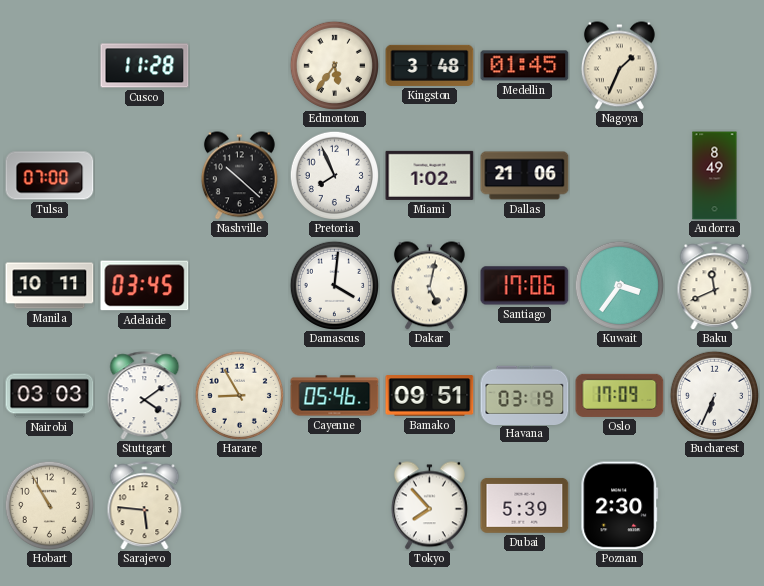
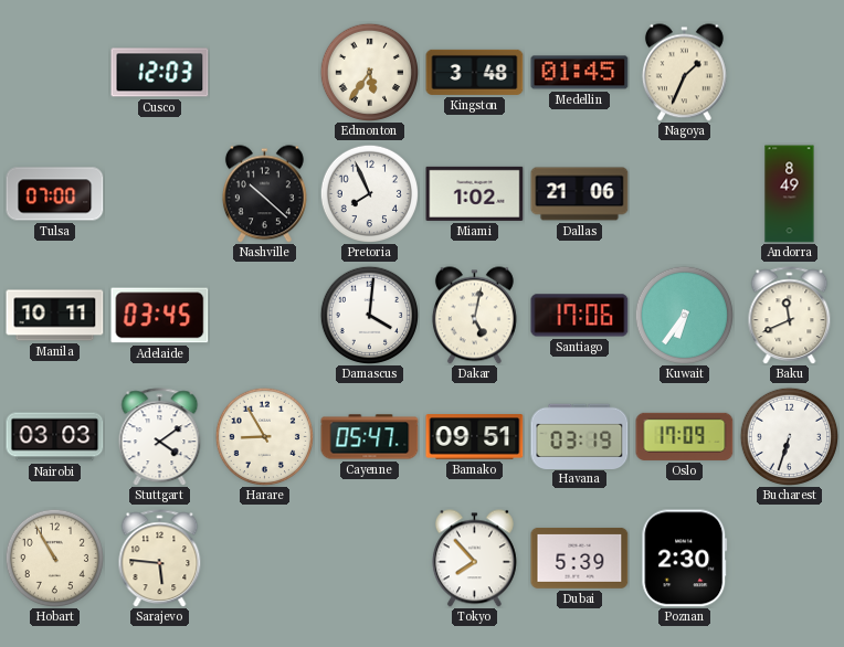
Cusco: 11:28 -> 12:03
Kuwait: 3:36 -> 6:36
Cayenne: 05:46 -> 05:47
Bucharest: 6:34 -> 6:33
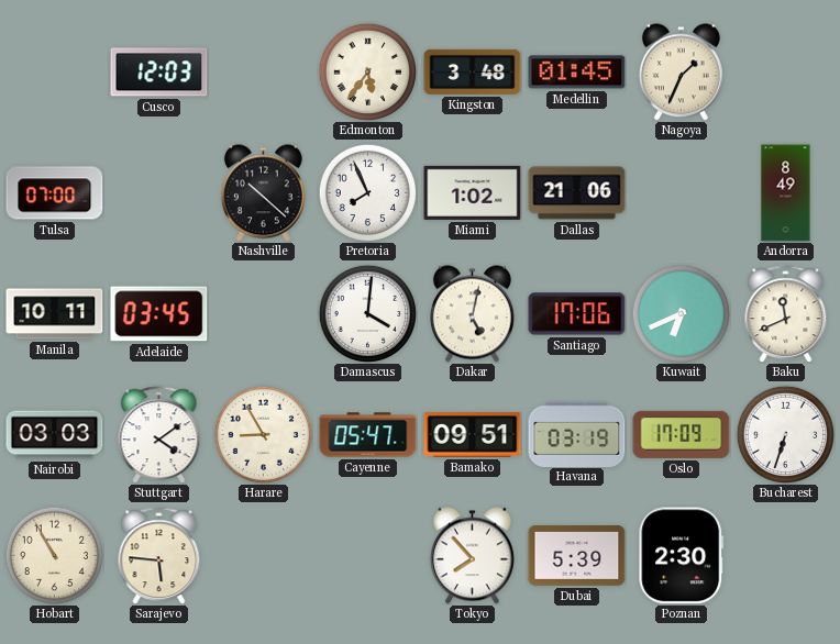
Kuwait: 6:36 -> 6:41
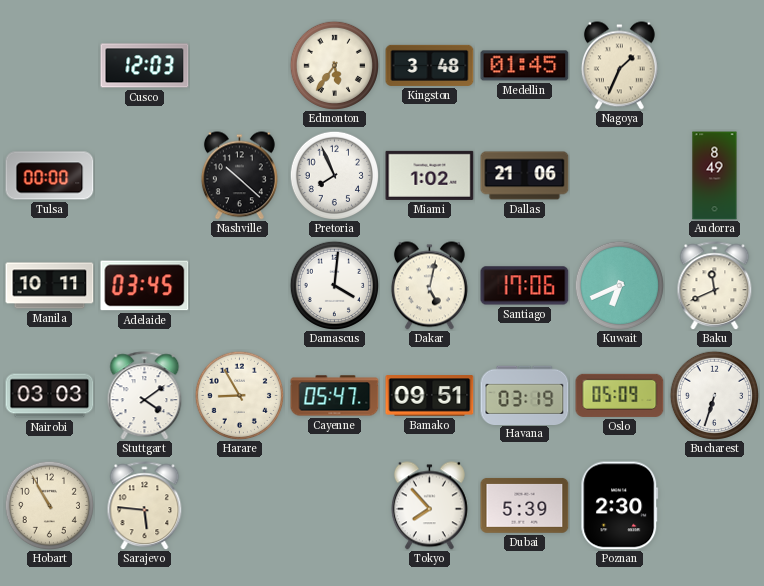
Tulsa: 07:00 -> 00:00
Oslo: 17:09 -> 05:09
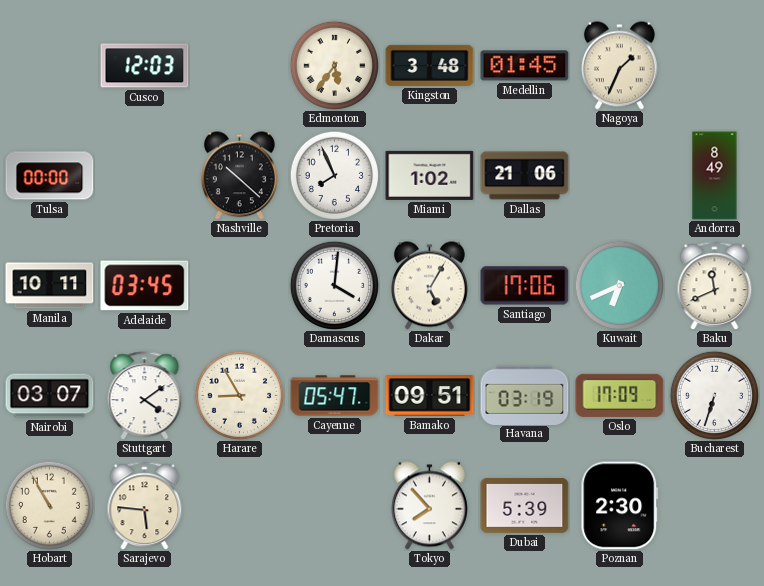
Dakar: 5:02 -> 5:05
Nairobi: 03:03 -> 03:07
Oslo: 05:09 -> 17:09
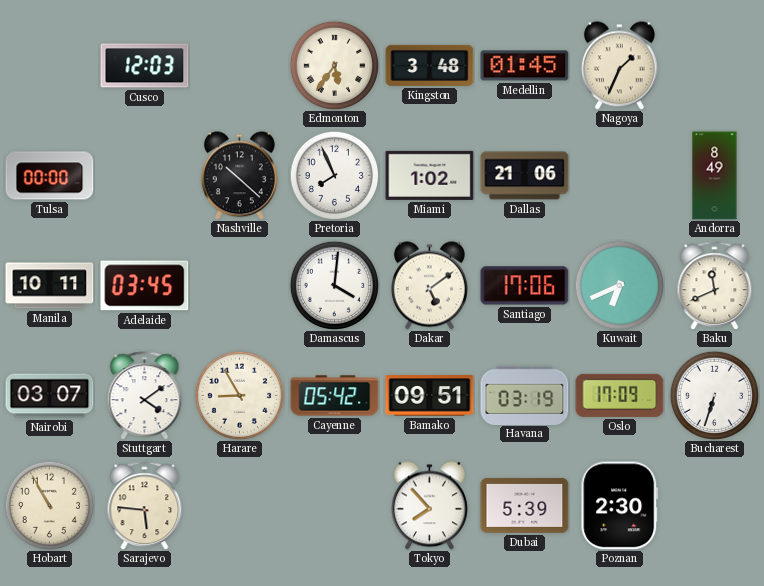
Dakar: 5:05 -> 5:09
Cayenne: 05:47 -> 05:42
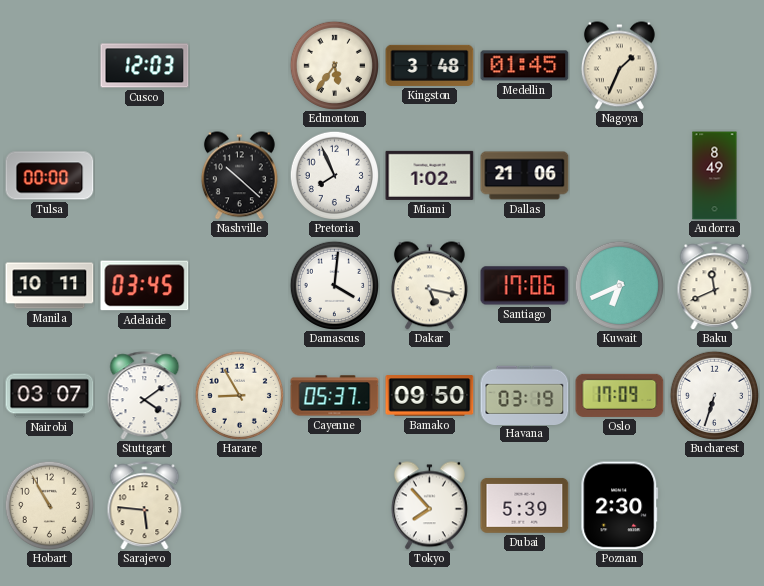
Dakar: 5:09 -> 5:17
Cayenne: 05:42 -> 05:37
Bamako: 09:51 -> 09:50
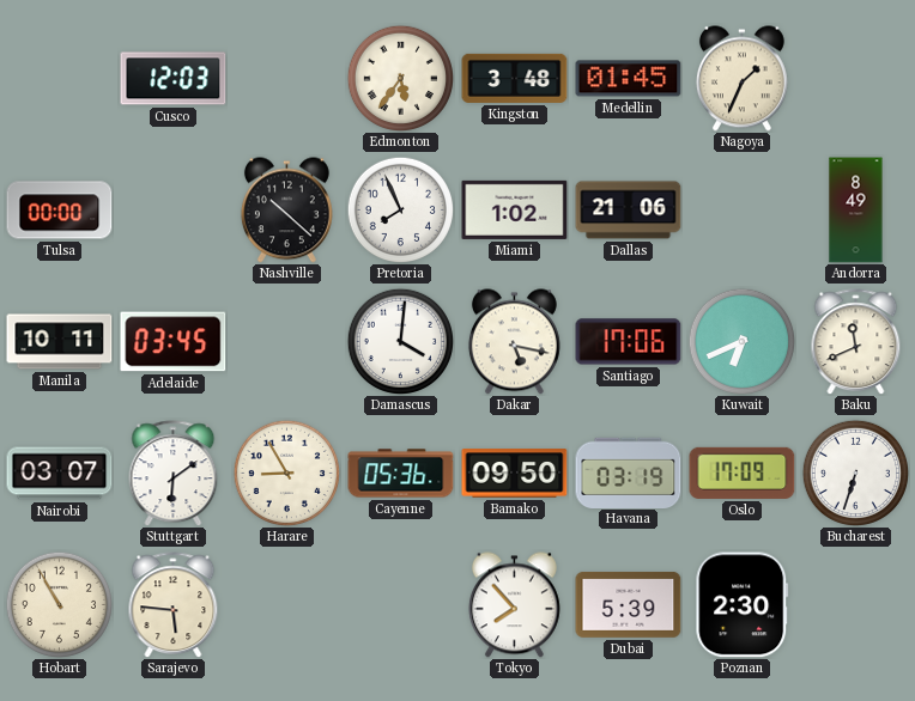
Stuttgart: 4:09 -> 6:09
Cayenne: 05:37 -> 05:36
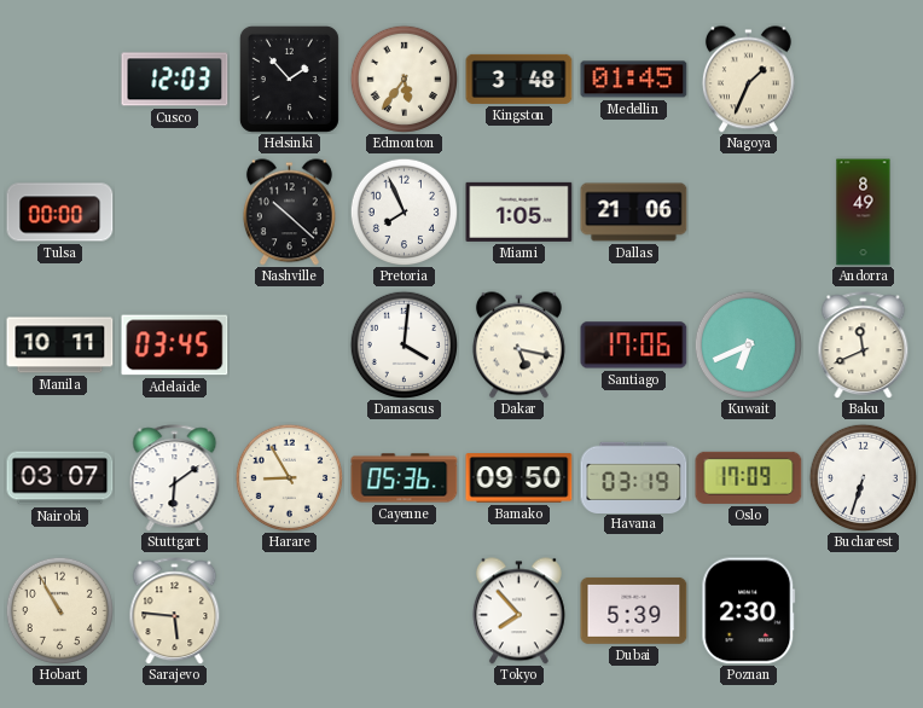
Helsinki: none -> 1:53
Miami: 1:02 -> 1:05
